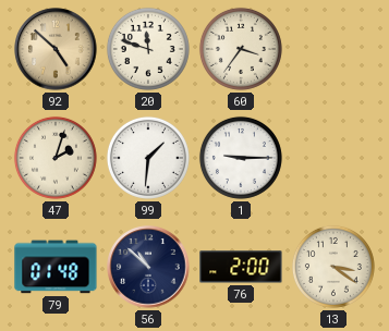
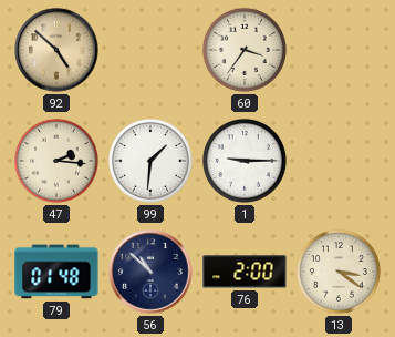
20: 11:48 -> none
47: 2:03 -> 2:16
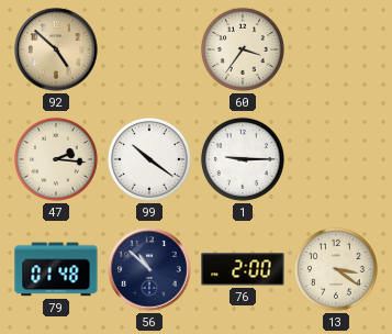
99: 1:31 -> 10:21
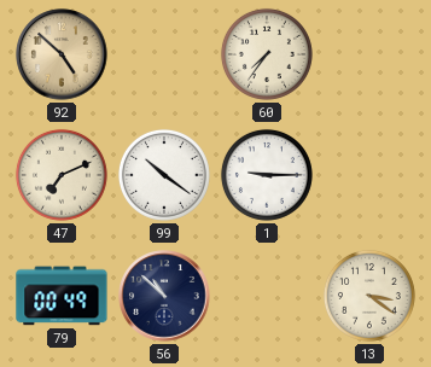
60: 3:36 -> 7:36
47: 2:16 -> 7:11
79: 01:48 -> 00:49
76: 2:00 -> none
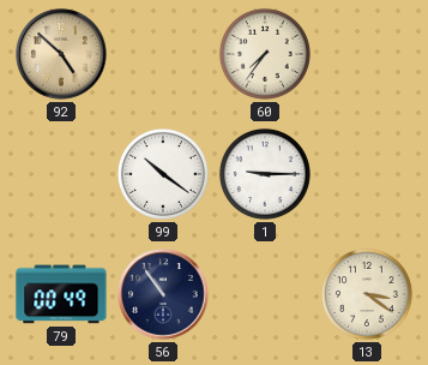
47: 7:11 -> none
56: 10:52 -> 10:54
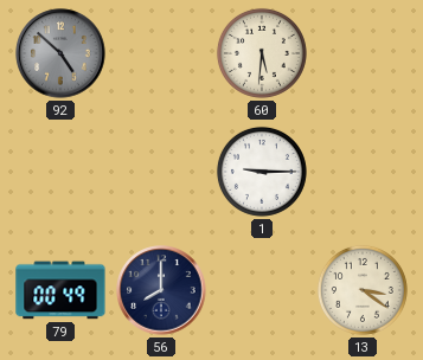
92 dial: champagne -> grey
60: 7:36 -> 5:31
99: 10:21 -> none
56: 10:54 -> 8:00
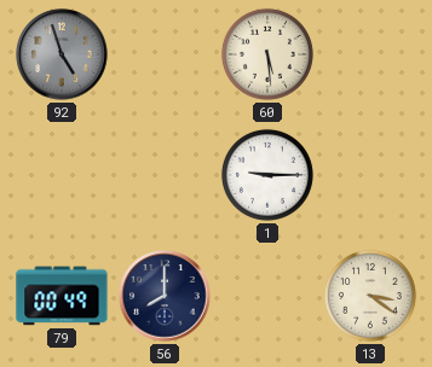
92: 4:52 -> 4:57
60: 5:31 -> 5:29
